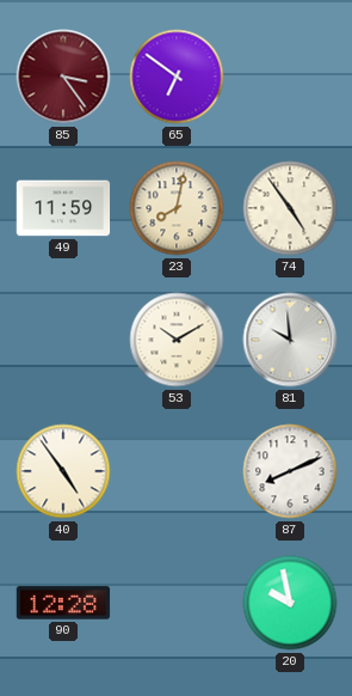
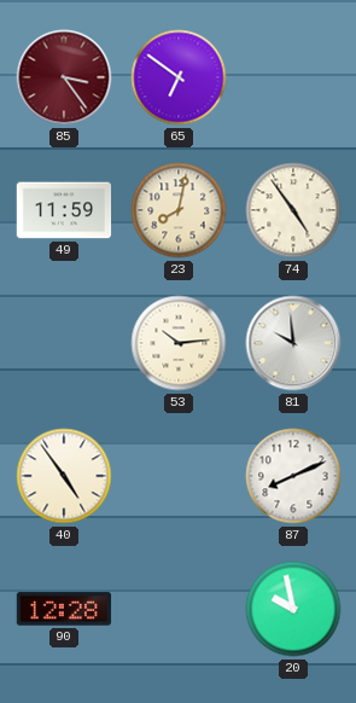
53: 10:10 -> 10:14
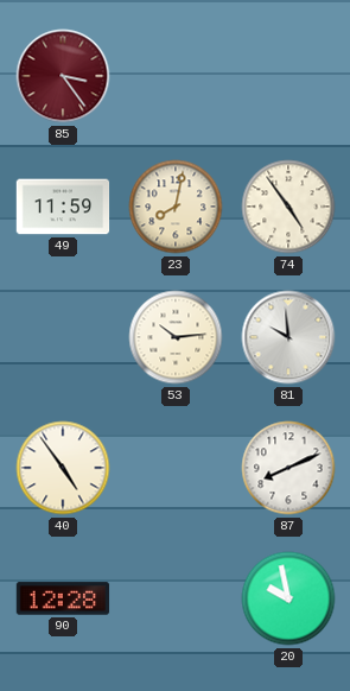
65: 6:51 -> none
